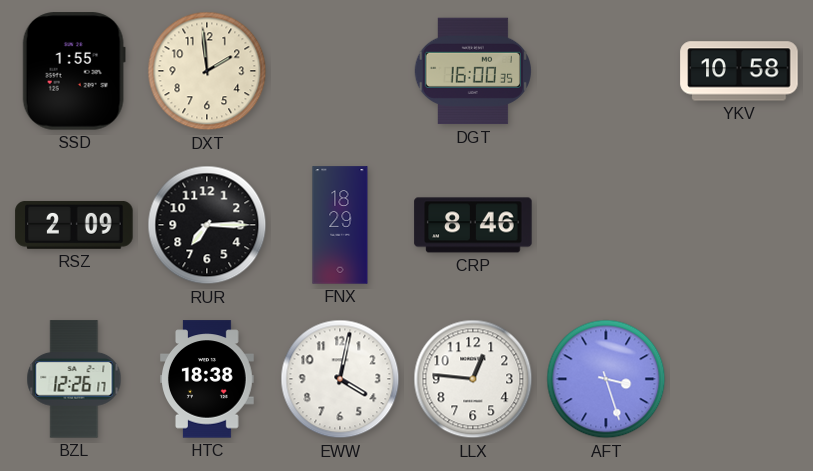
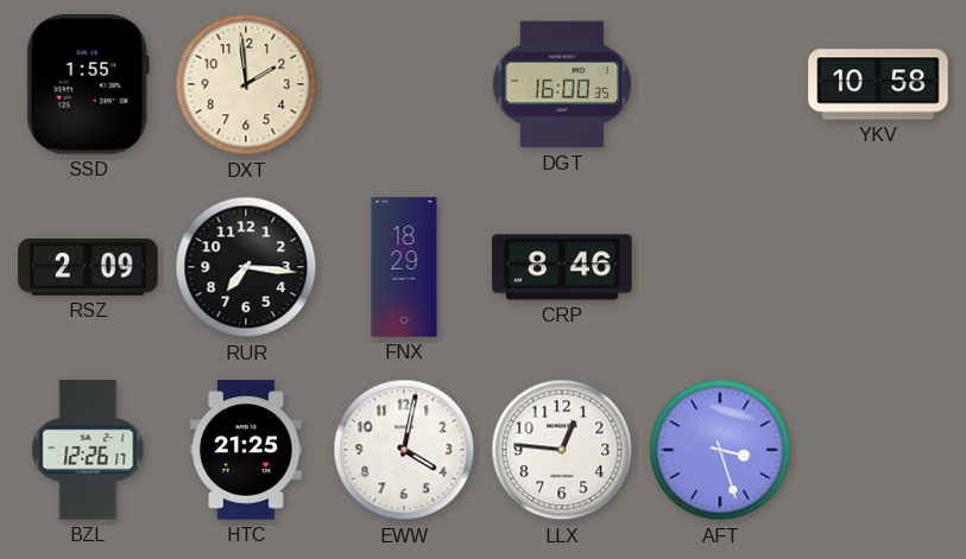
RUR: 7:15 -> 7:16
HTC: 18:38 -> 21:25
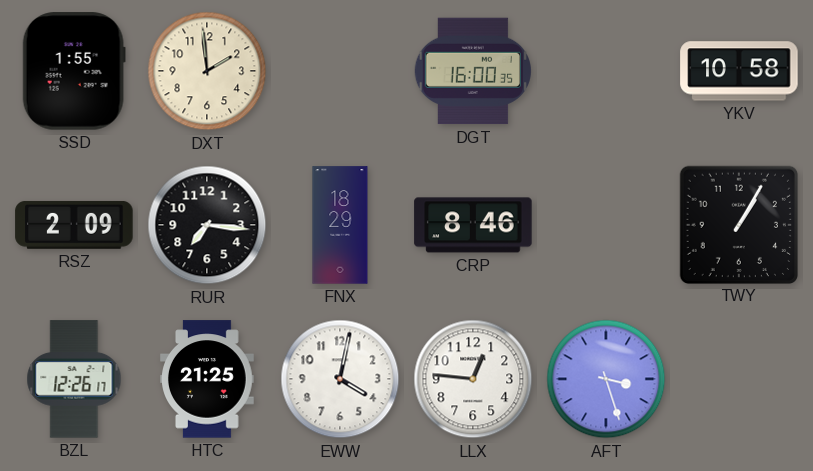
TWY: none -> 1:05
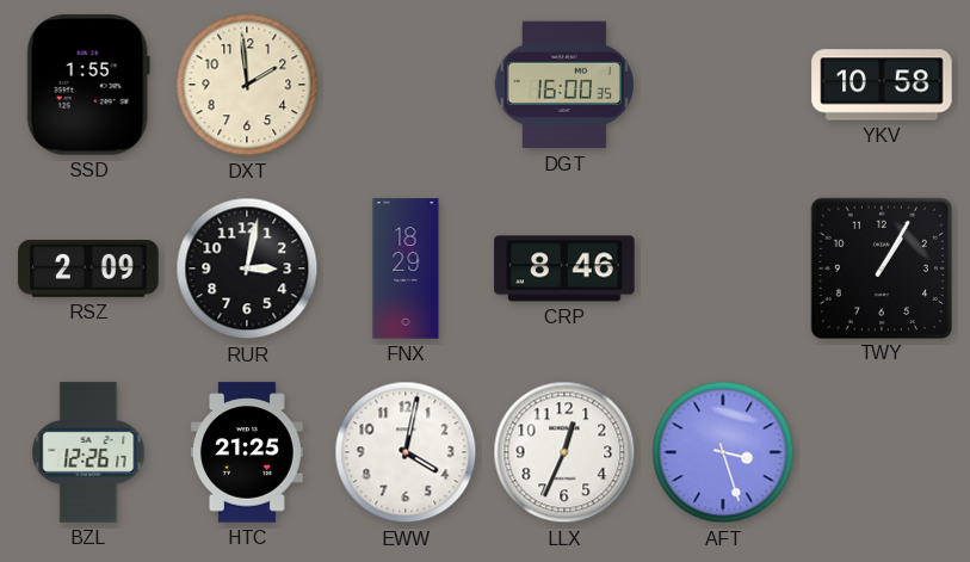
RUR: 7:16 -> 3:02
LLX: 12:46 -> 12:34
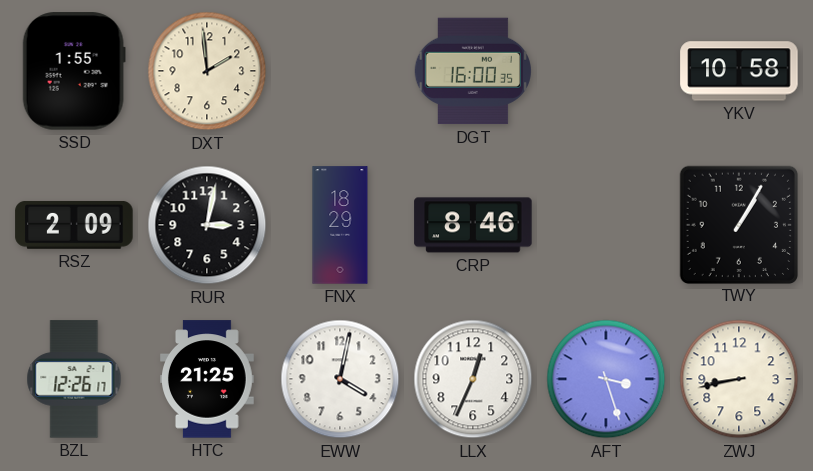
ZWJ: none -> 8:43
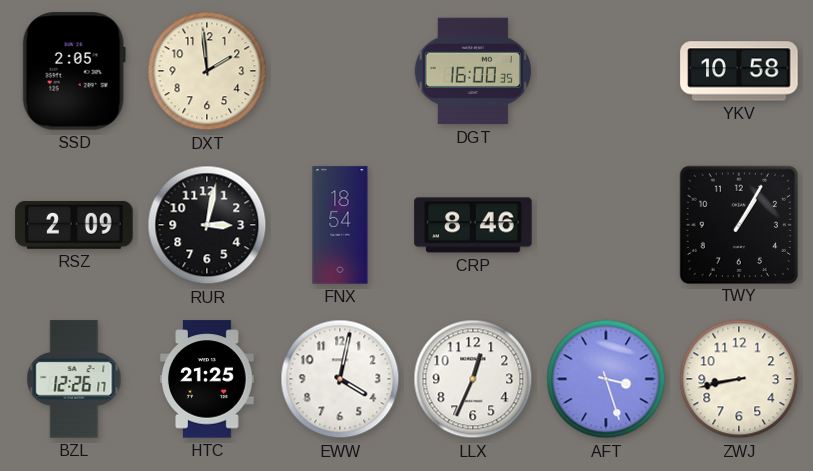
SSD: 1:55 -> 2:05
FNX: 18:29 -> 18:54
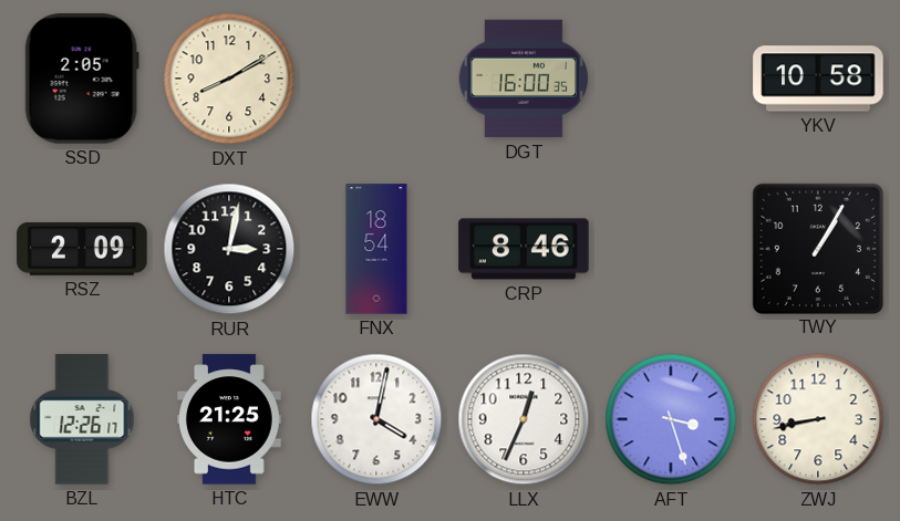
DXT: 1:59 -> 8:10
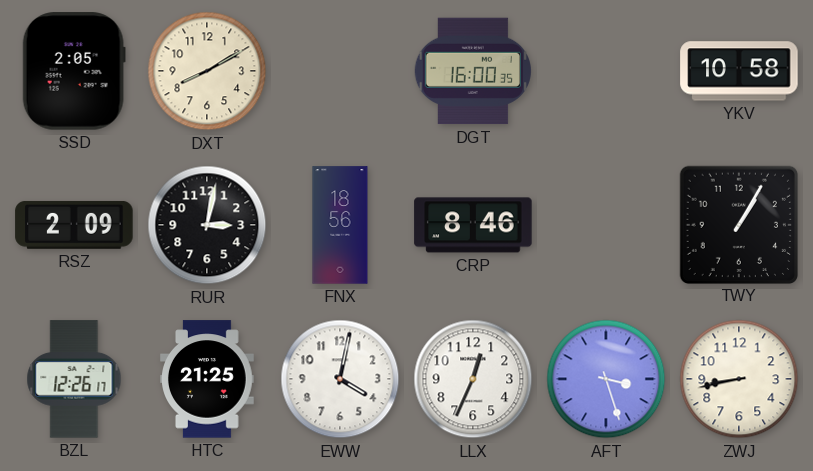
FNX: 18:54 -> 18:56
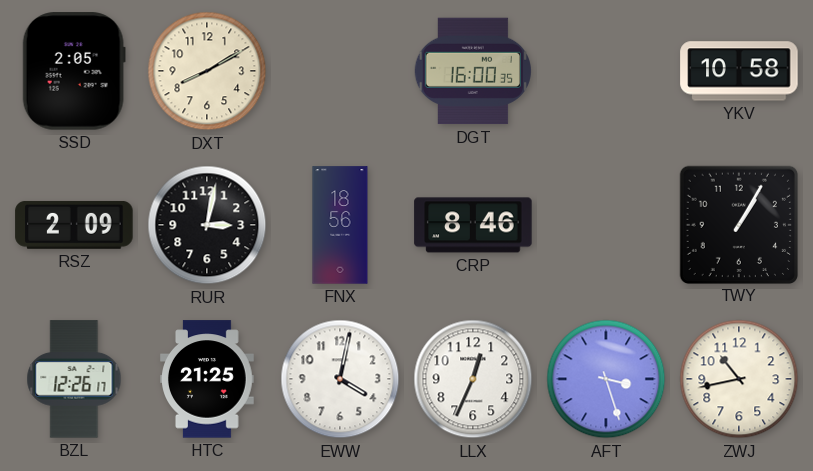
ZWJ: 8:43 -> 10:43
